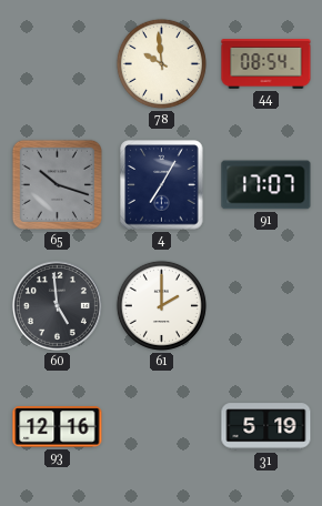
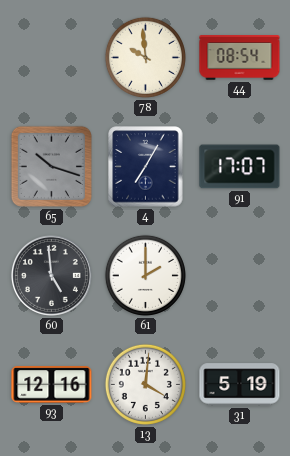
13: none -> 4:01
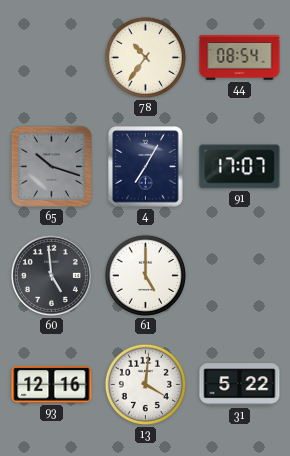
78: 9:59 -> 10:36
61: 2:00 -> 5:00
31: 5:19 -> 5:22
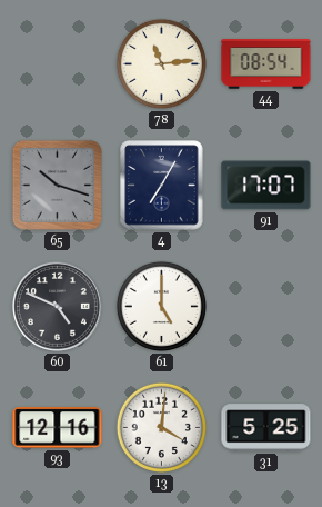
78: 10:36 -> 11:14
60: 4:59 -> 4:49
31: 5:22 -> 5:25
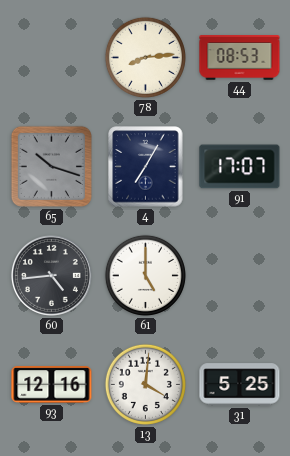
78: 11:14 -> 8:14
44: 08:54 -> 08:53
60: 4:49 -> 4:44
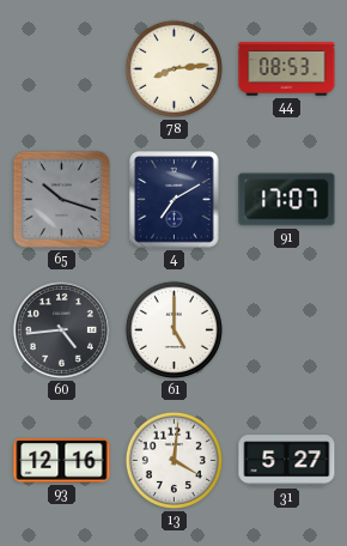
4: 7:05 -> 7:10
31: 5:25 -> 5:27
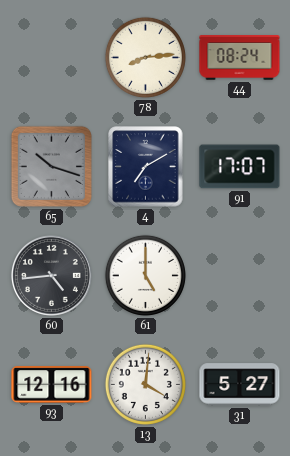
44: 08:53 -> 08:24
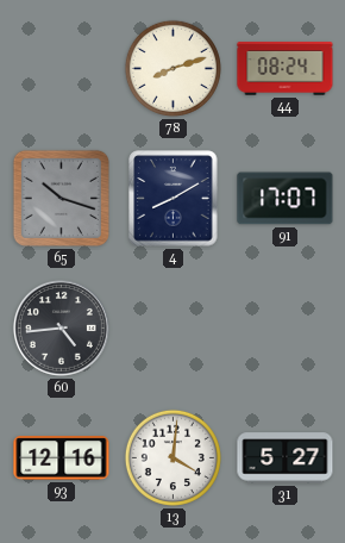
78: 8:14 -> 8:12
4: 7:10 -> 8:10
61: 5:00 -> none
